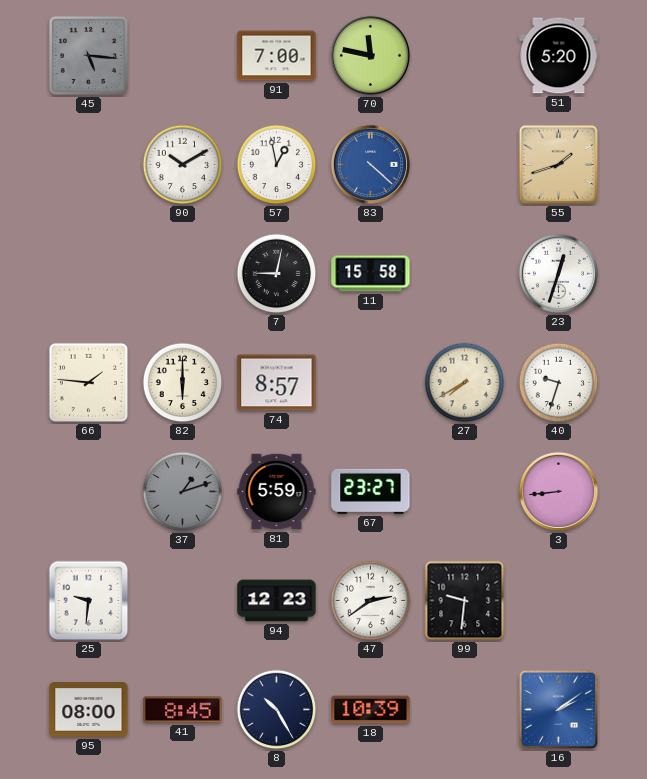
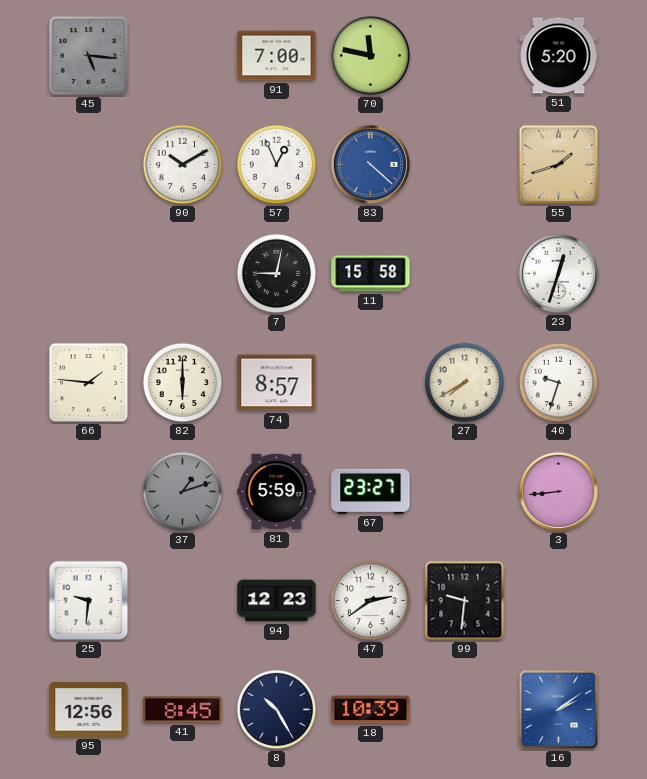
57: 12:58 -> 12:56
95: 08:00 -> 12:56
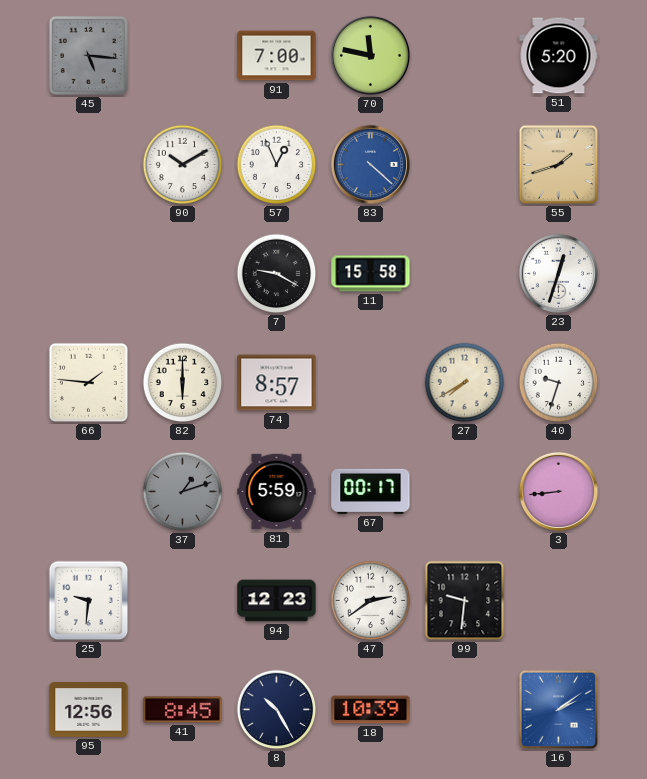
7: 9:02 -> 9:20
67: 23:27 -> 00:17
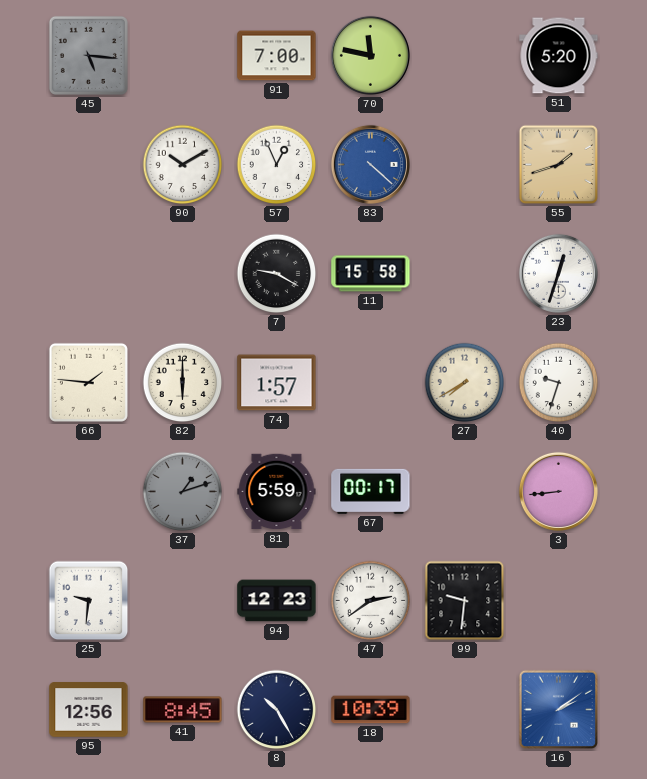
74: 8:57 -> 1:57
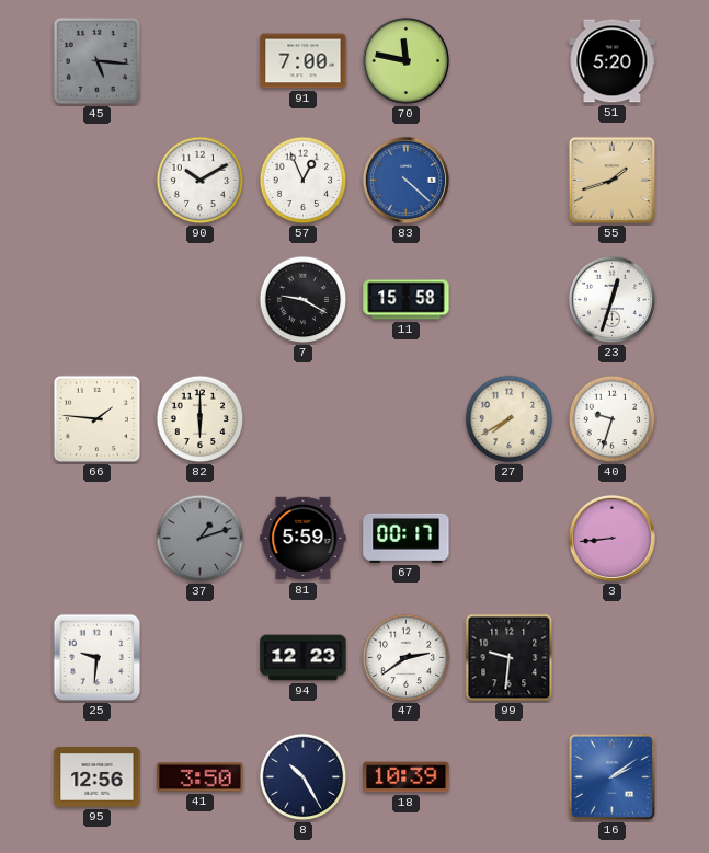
74: 1:57 -> none
41: 8:45 -> 3:50
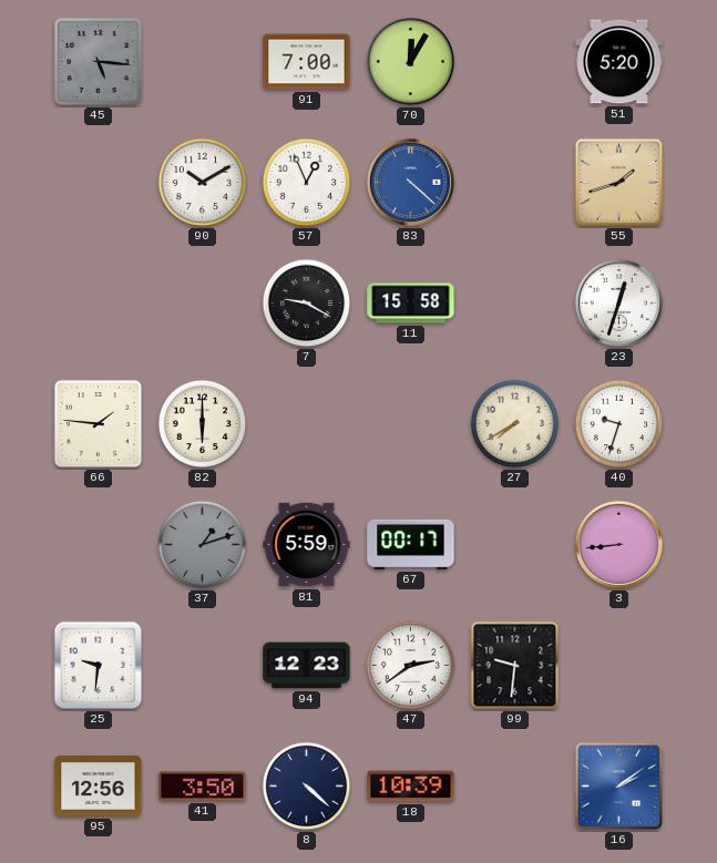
70: 11:47 -> 12:05
8: 10:25 -> 4:22
